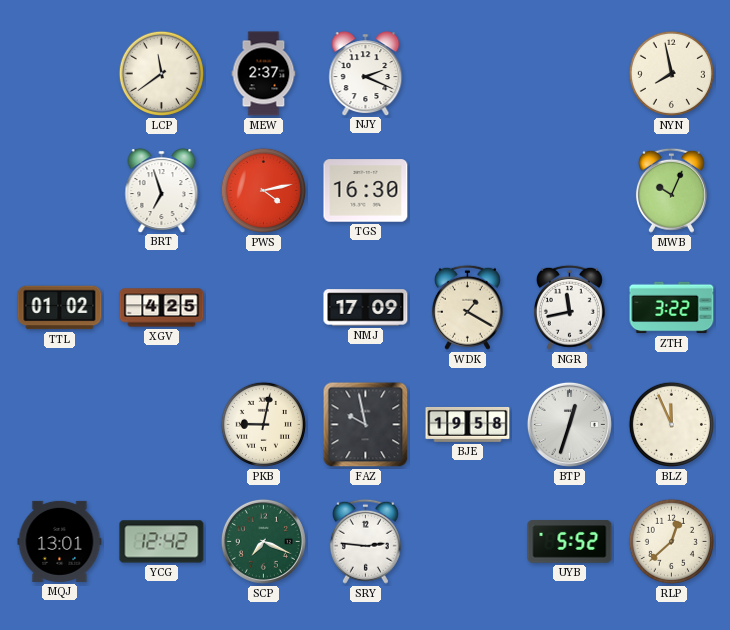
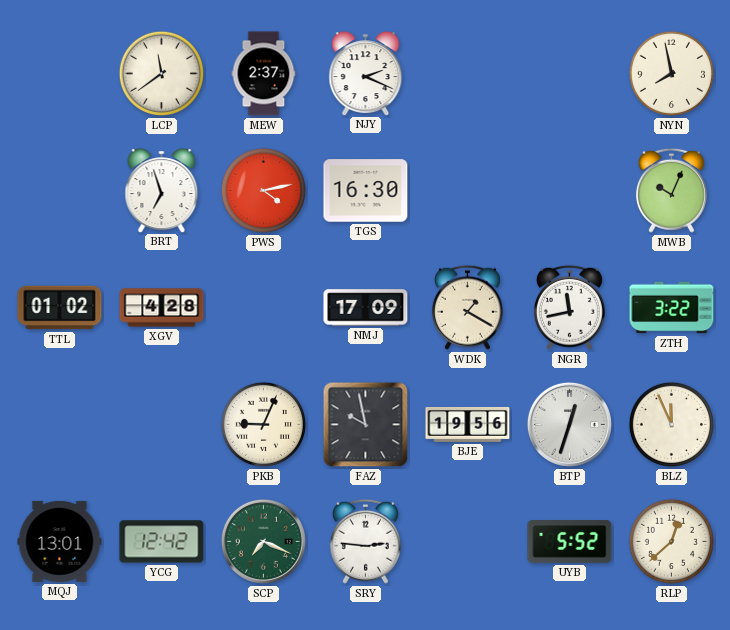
XGV: 4:25 -> 4:28
PKB: 9:02 -> 9:04
BJE: 19:58 -> 19:56
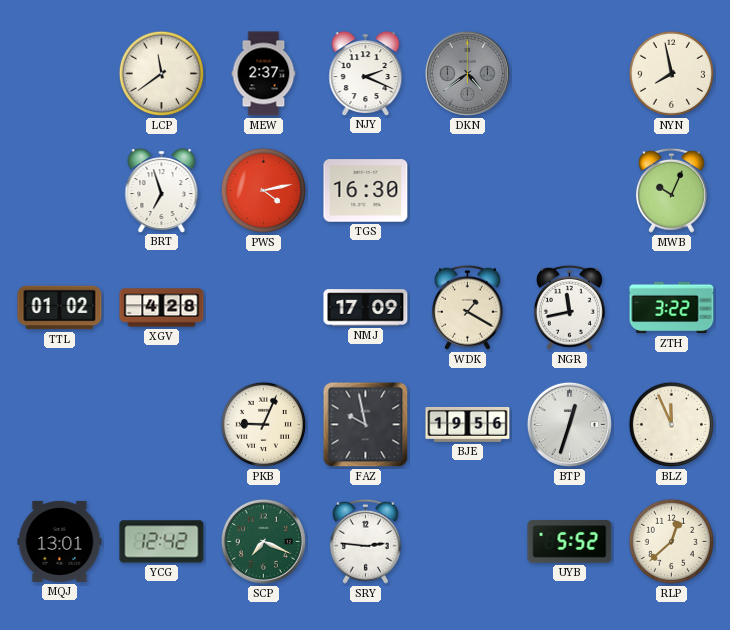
DKN: none -> 4:39
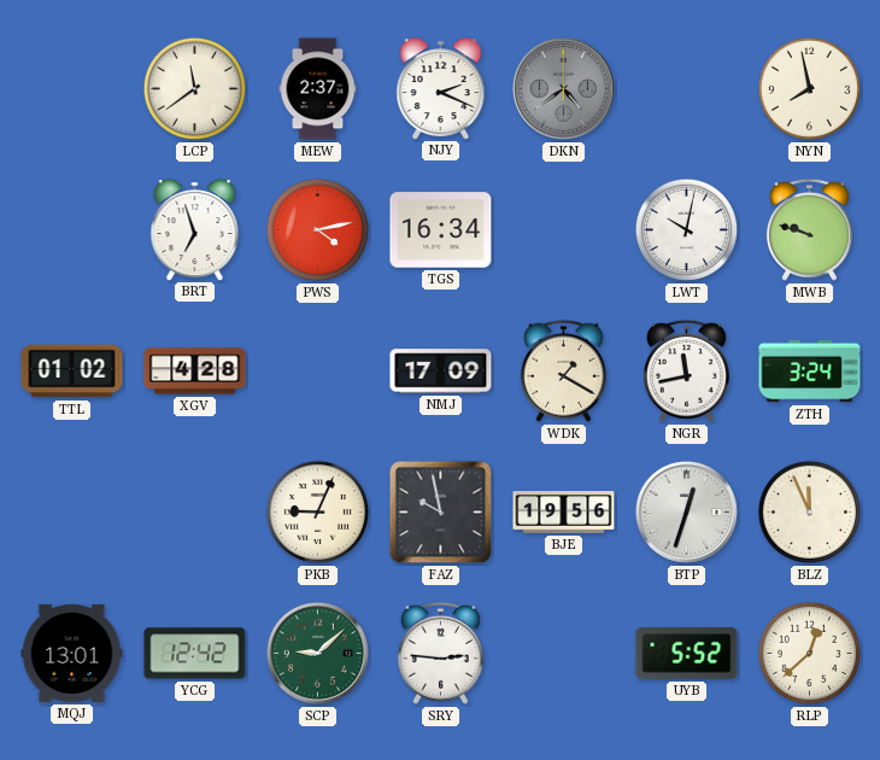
TGS: 16:30 -> 16:34
LWT: none -> 10:02
MWB: 10:04 -> 9:48
ZTH: 3:22 -> 3:24
SCP: 7:19 -> 9:08
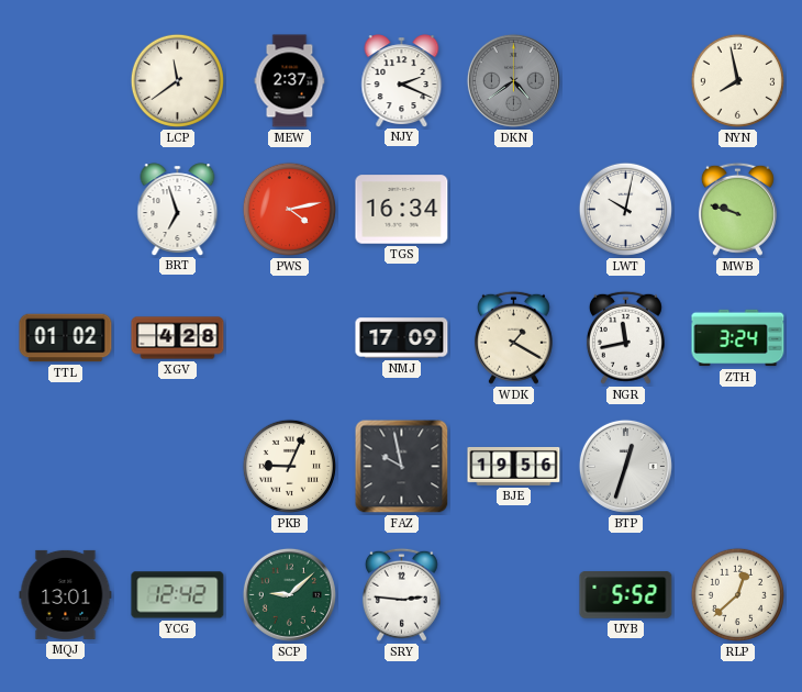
BLZ: 11:56 -> none
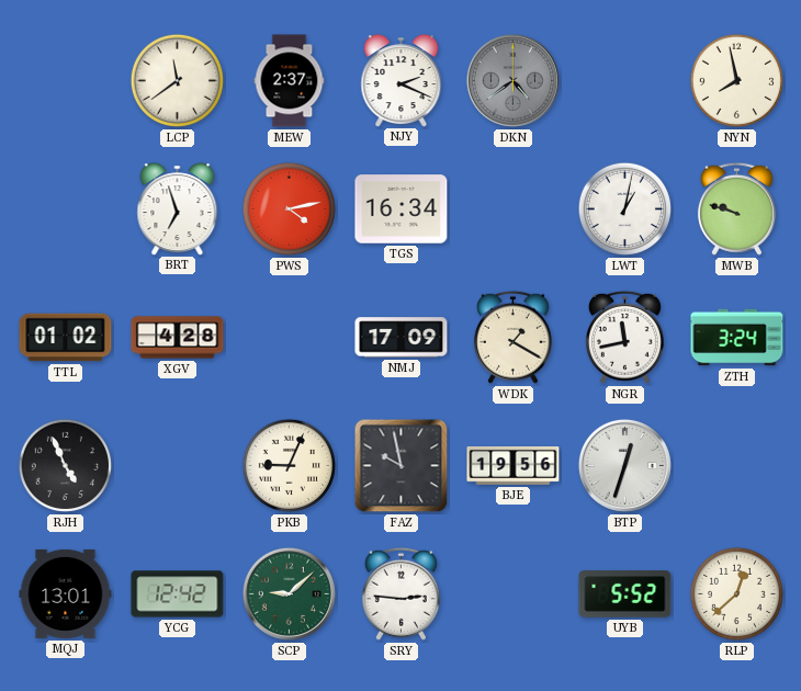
LWT: 10:02 -> 1:02
RJH: none -> 4:56
